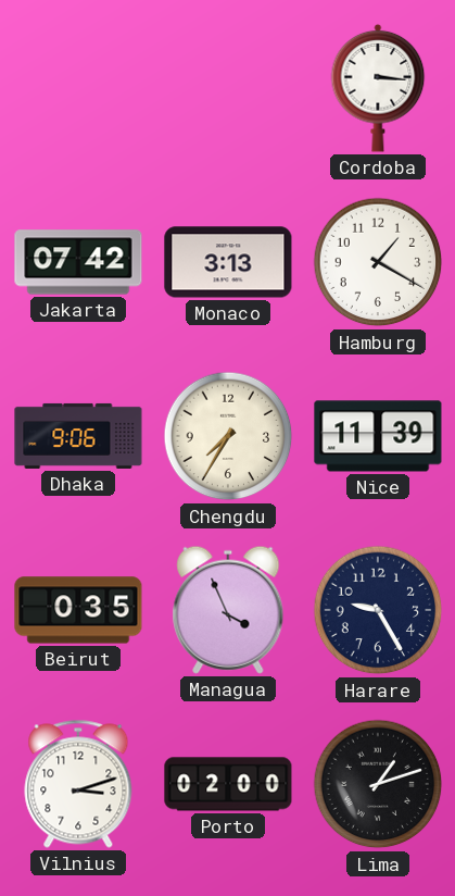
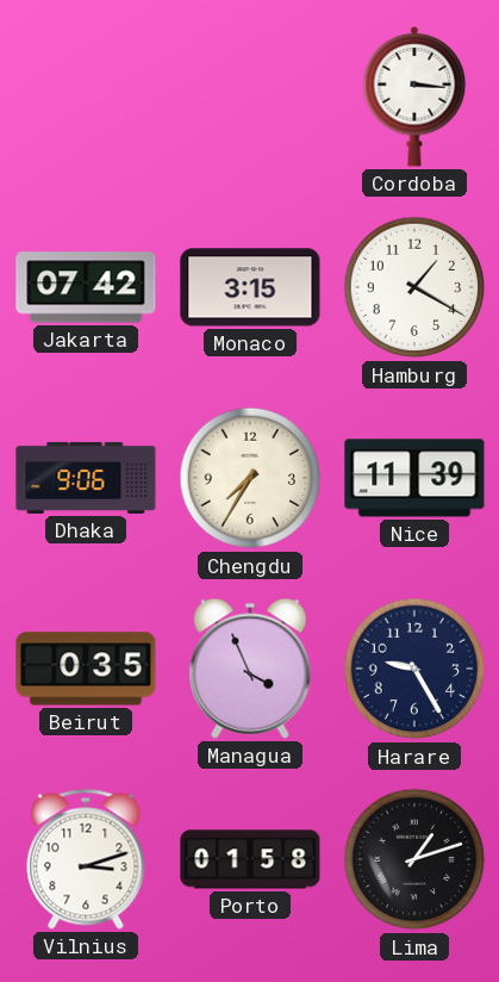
Monaco: 3:13 -> 3:15
Porto: 02:00 -> 01:58
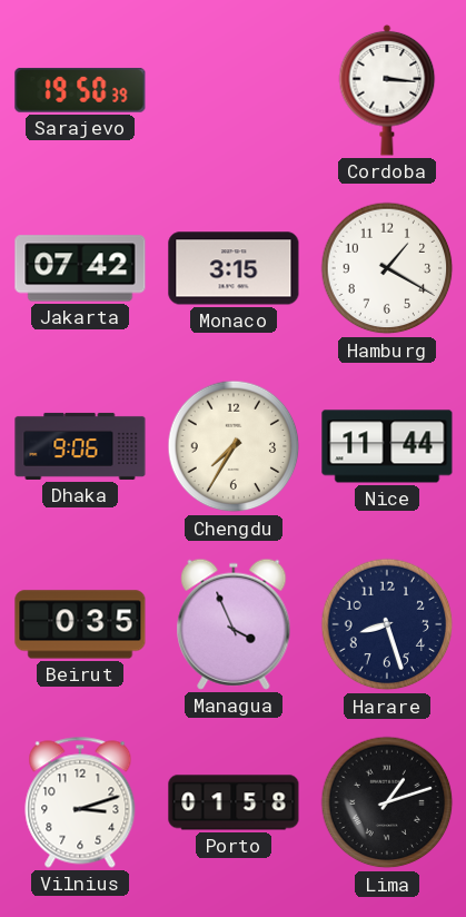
Sarajevo: none -> 19:50
Nice: 11:39 -> 11:44
Harare: 9:25 -> 8:27
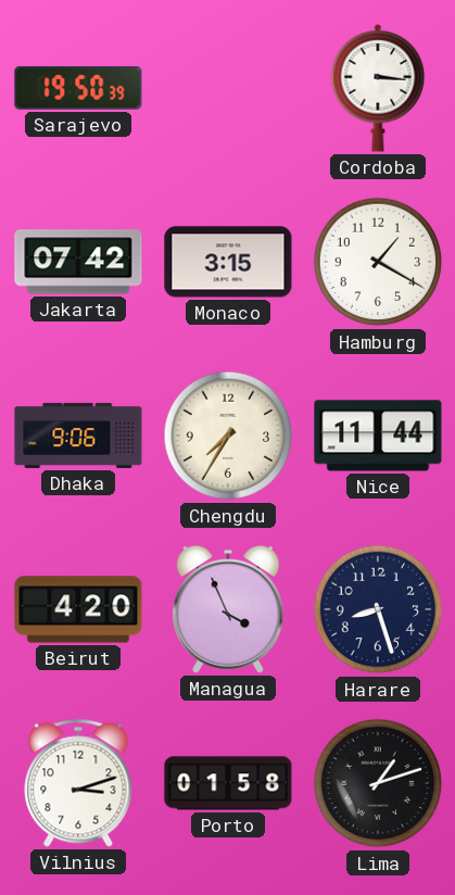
Beirut: 0:35 -> 4:20
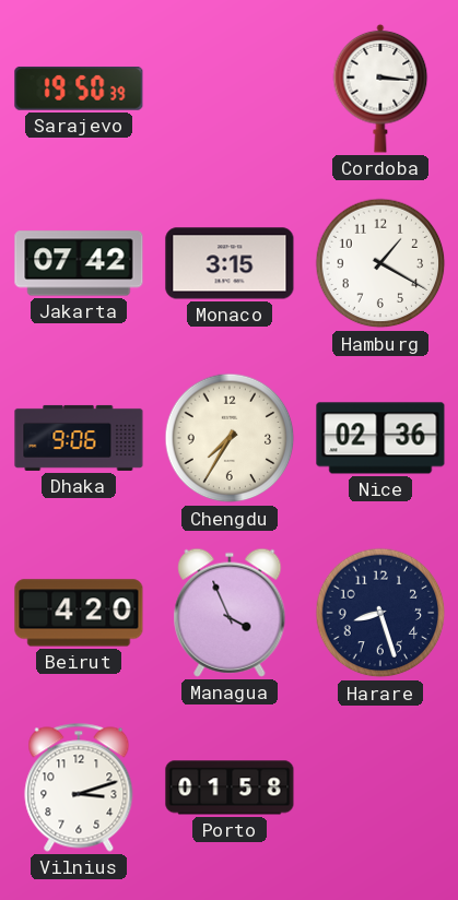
Nice: 11:44 -> 02:36
Lima: 1:12 -> none
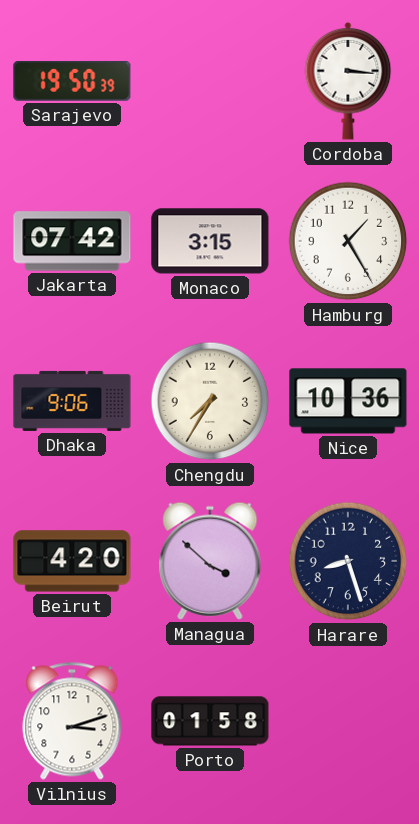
Hamburg: 1:20 -> 1:25
Nice: 02:36 -> 10:36
Managua: 3:56 -> 3:52
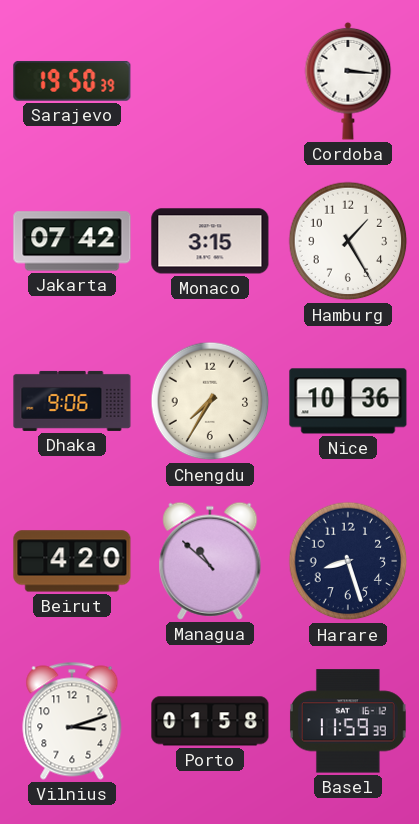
Managua: 3:52 -> 10:52
Basel: none -> 11:59
